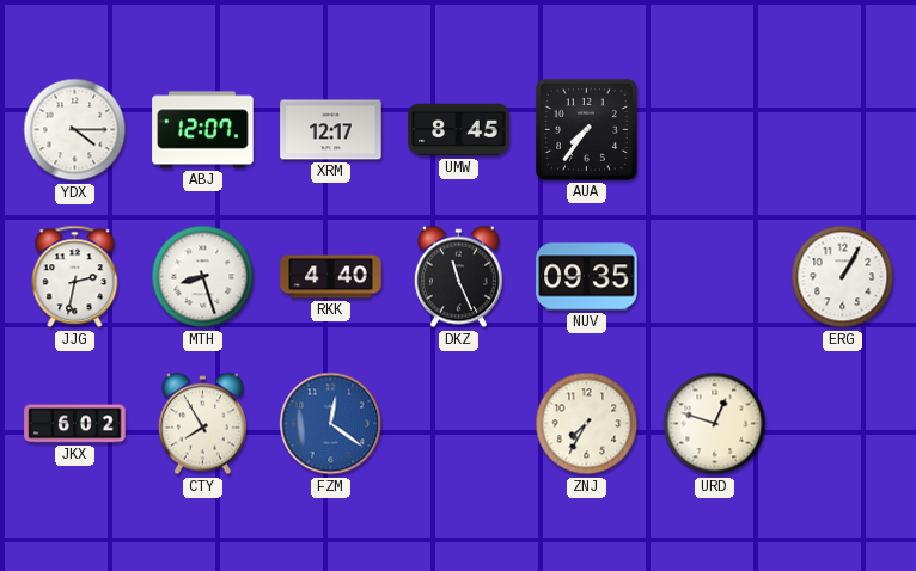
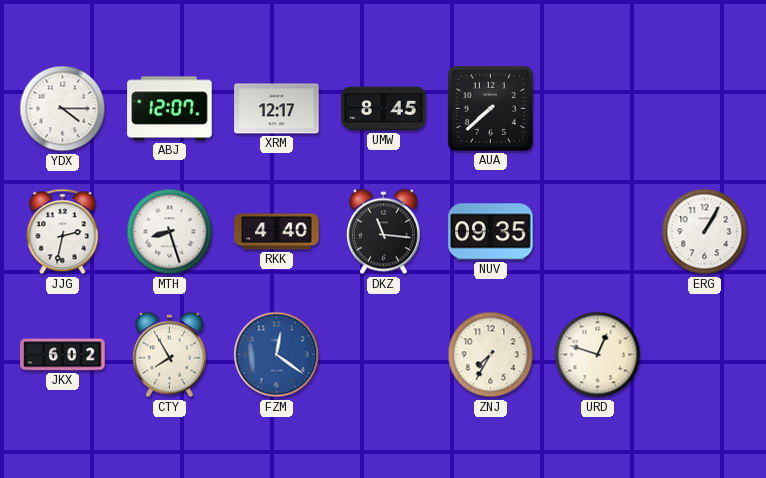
AUA: 7:36 -> 7:38
DKZ: 11:26 -> 11:16
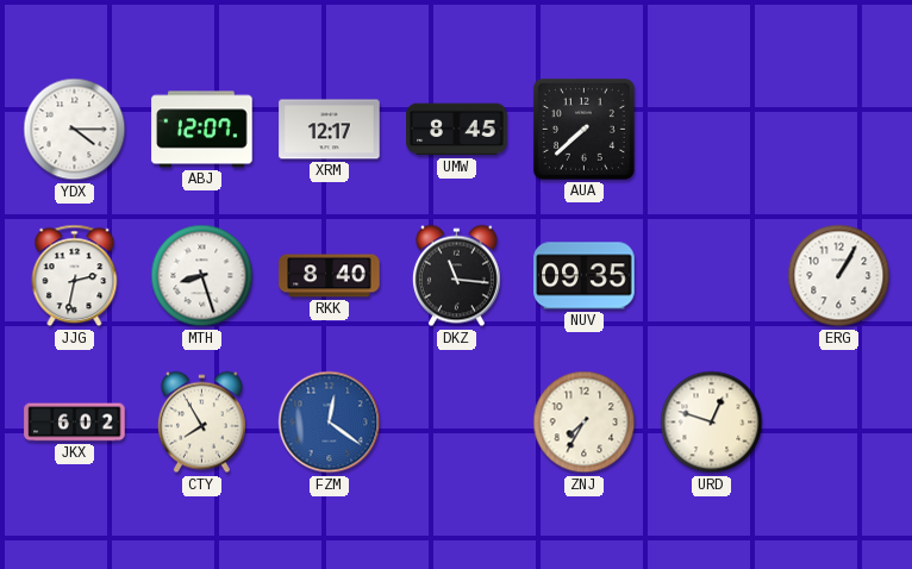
RKK: 4:40 -> 8:40
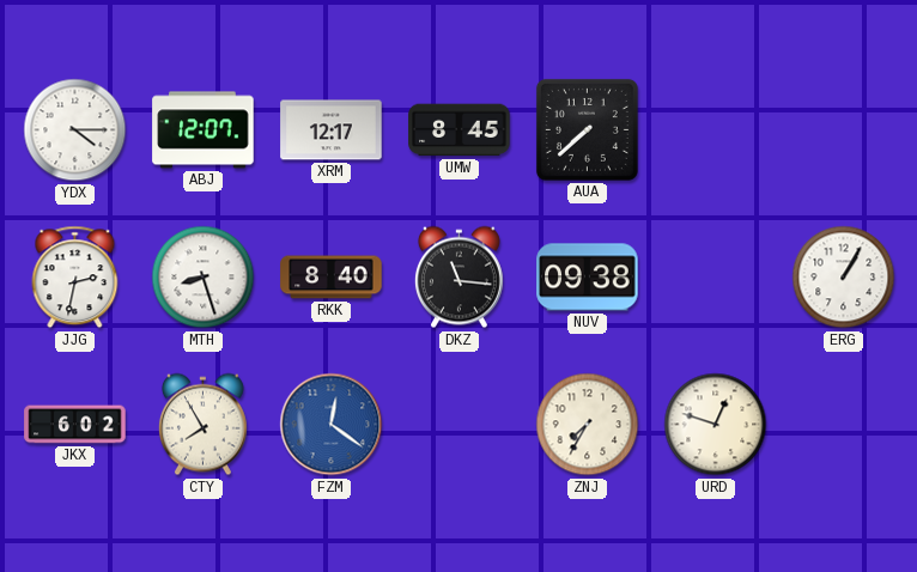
NUV: 09:35 -> 09:38
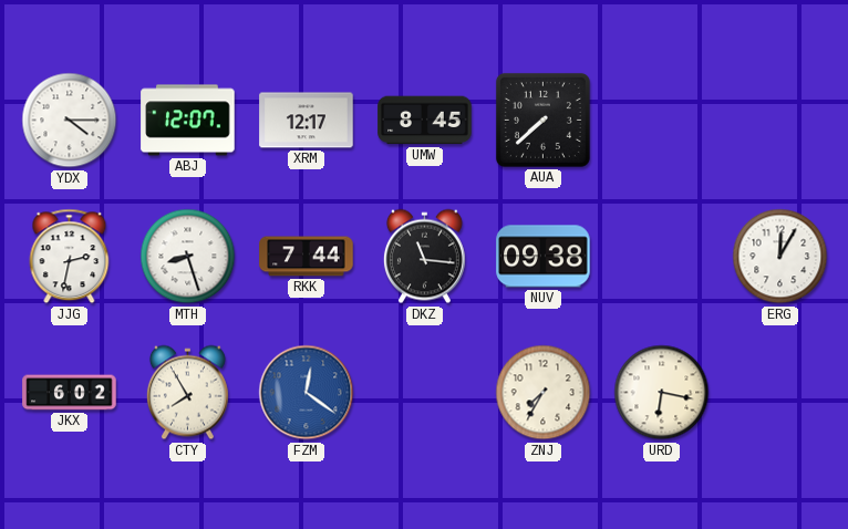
RKK: 8:40 -> 7:44
ERG: 1:05 -> 12:05
URD: 12:48 -> 6:17
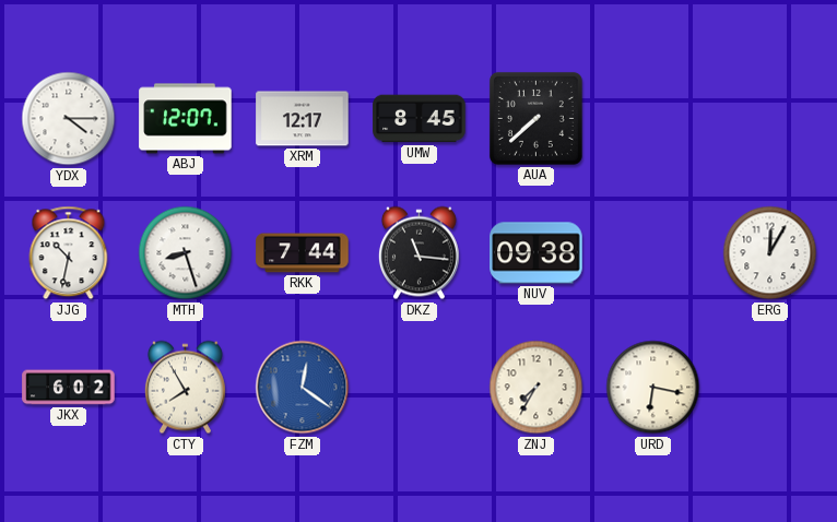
JJG: 2:32 -> 10:32
